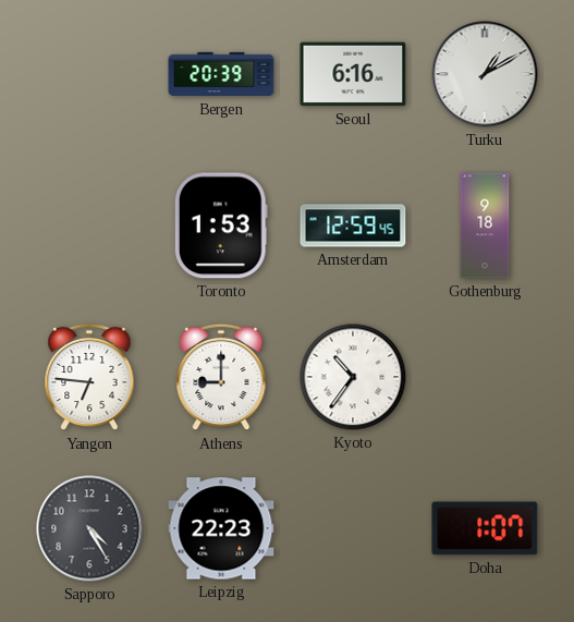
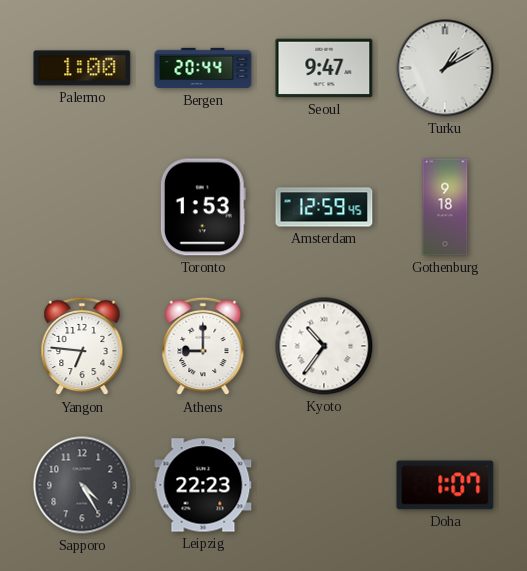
Palermo: none -> 1:00
Bergen: 20:39 -> 20:44
Seoul: 6:16 -> 9:47
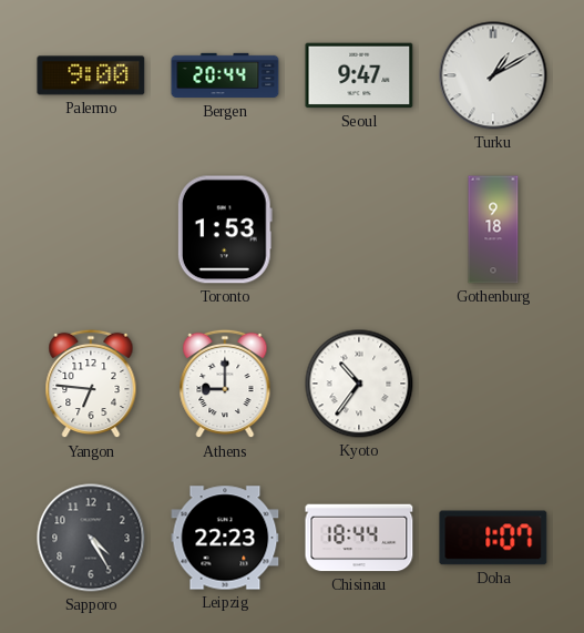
Palermo: 1:00 -> 9:00
Amsterdam: 12:59 -> none
Chisinau: none -> 18:44
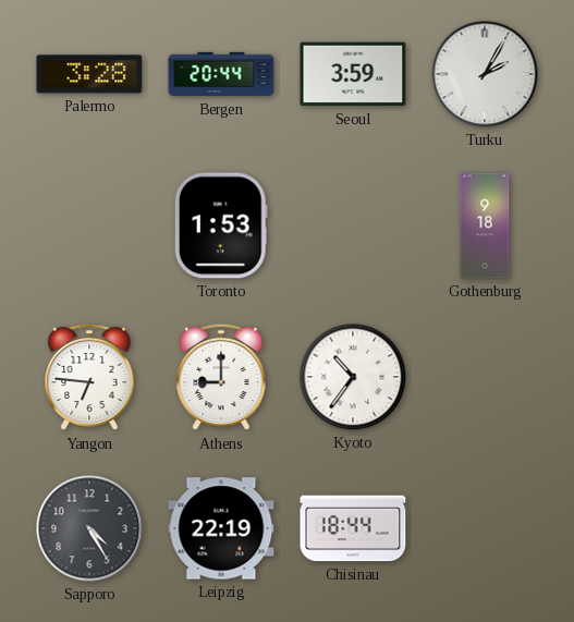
Palermo: 9:00 -> 3:28
Seoul: 9:47 -> 3:59
Turku: 1:10 -> 2:05
Leipzig: 22:23 -> 22:19
Doha: 1:07 -> none
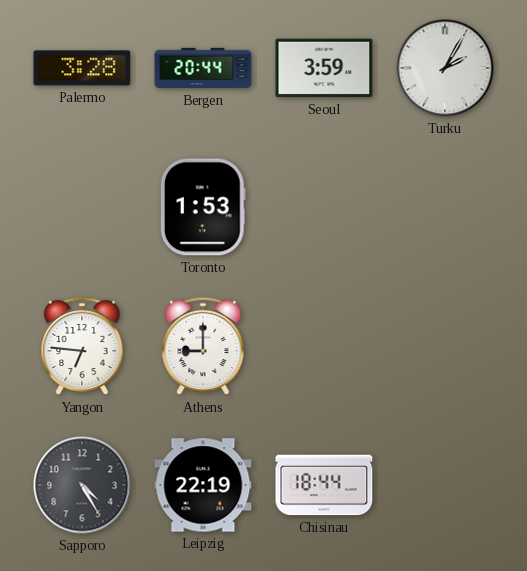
Gothenburg: 9:18 -> none
Kyoto: 10:36 -> none
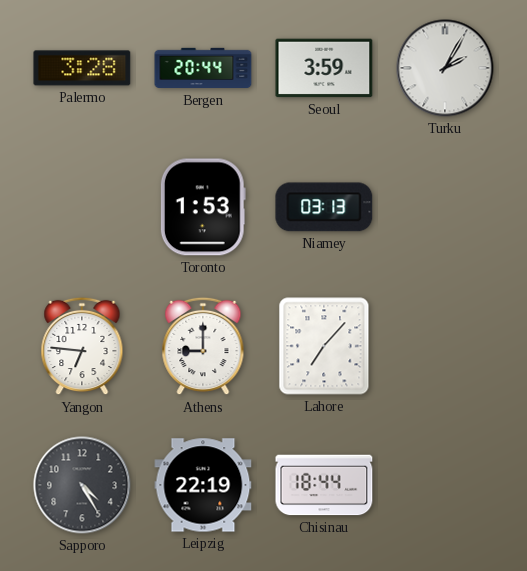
Niamey: none -> 03:13
Lahore: none -> 7:07
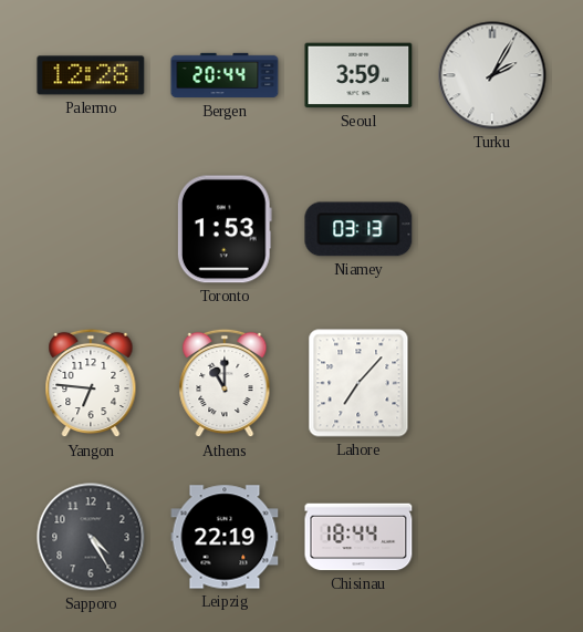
Palermo: 3:28 -> 12:28
Athens: 9:00 -> 11:00
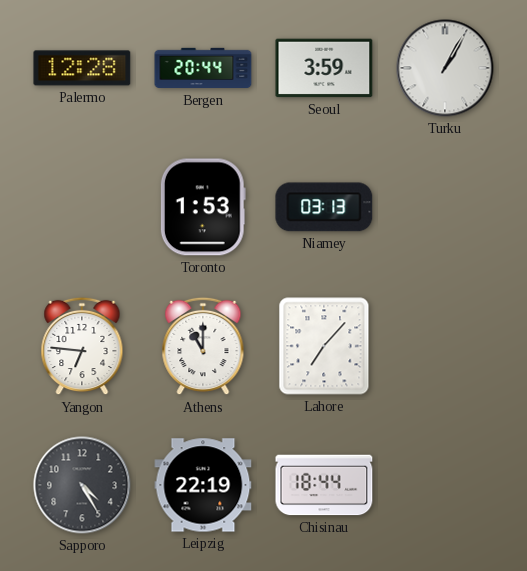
Turku: 2:05 -> 1:05
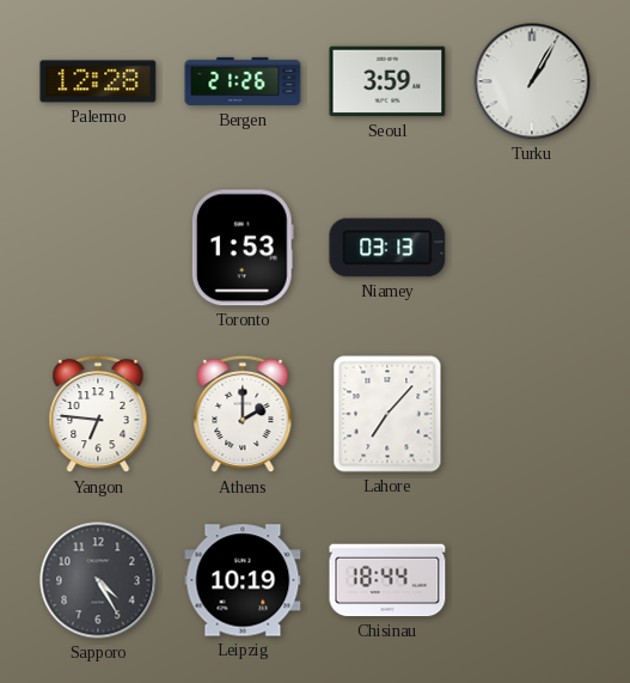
Bergen: 20:44 -> 21:26
Athens: 11:00 -> 2:00
Leipzig: 22:19 -> 10:19
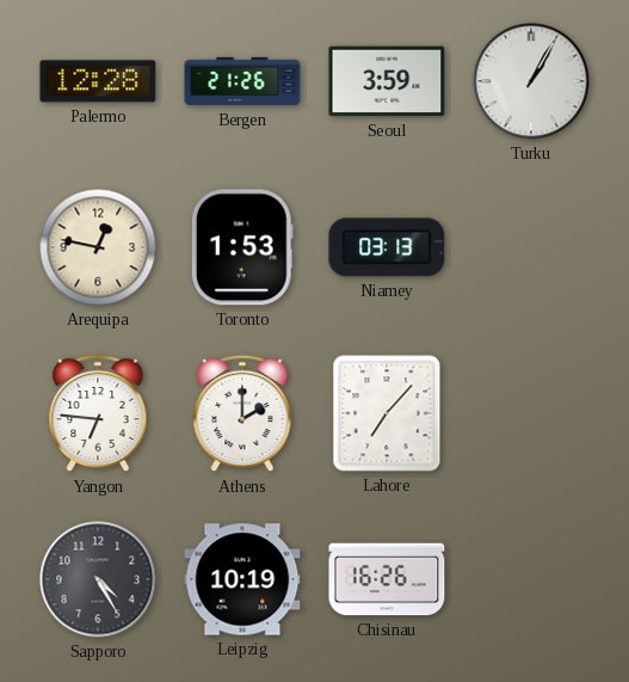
Arequipa: none -> 12:47
Chisinau: 18:44 -> 16:26
